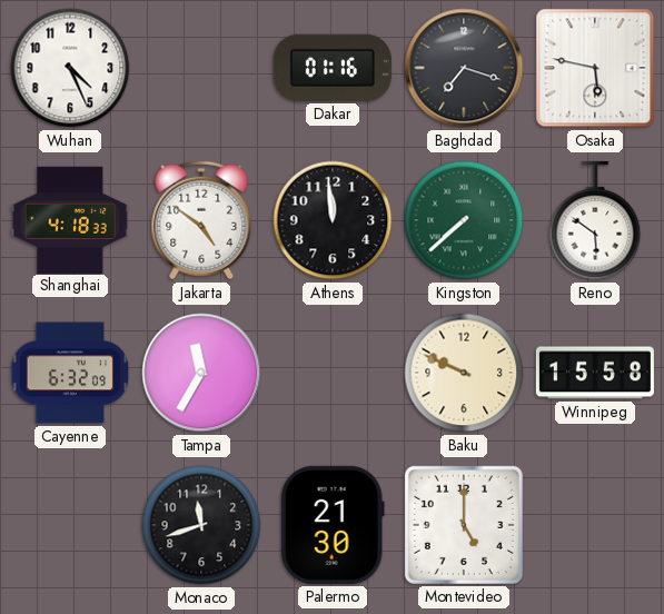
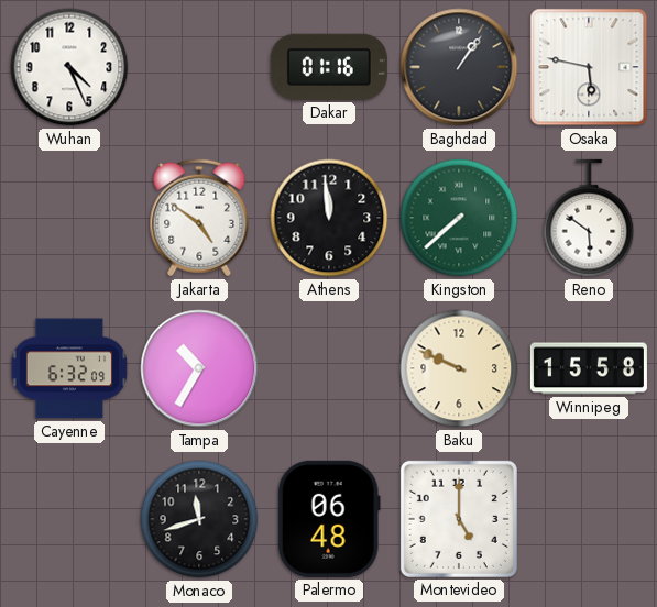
Baghdad: 7:18 -> 1:06
Shanghai: 4:18 -> none
Tampa: 11:35 -> 10:35
Palermo: 21:30 -> 06:48
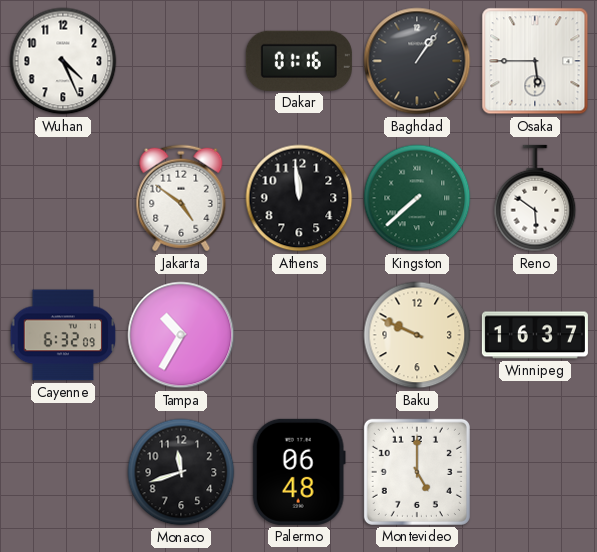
Osaka: 5:47 -> 5:45
Winnipeg: 15:58 -> 16:37
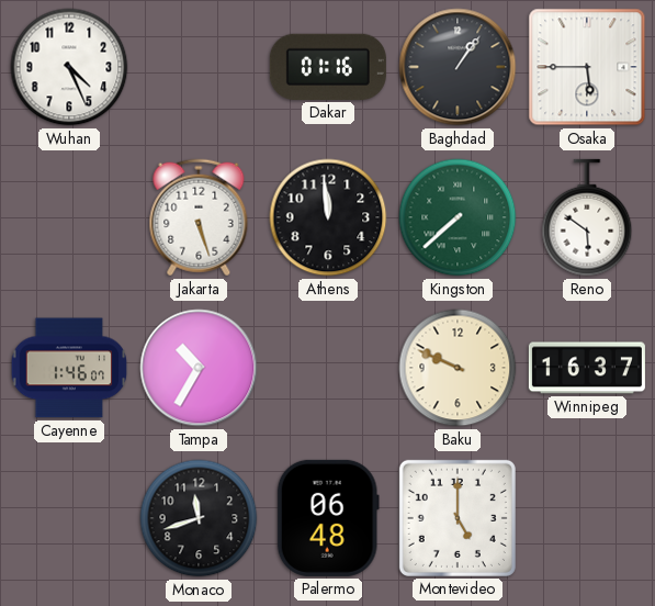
Jakarta: 4:51 -> 5:27
Cayenne: 6:32 -> 1:46
